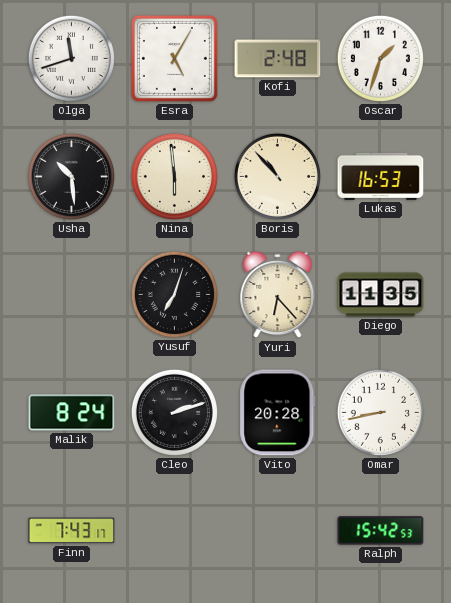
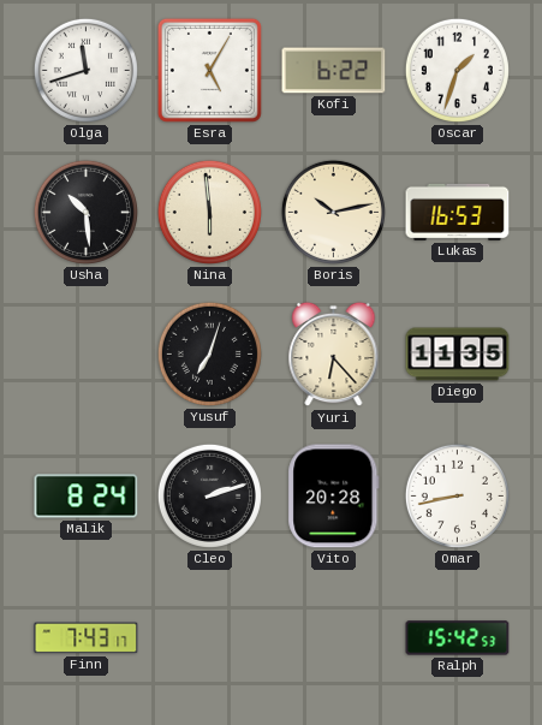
Kofi: 2:48 -> 6:22
Boris: 10:53 -> 10:13
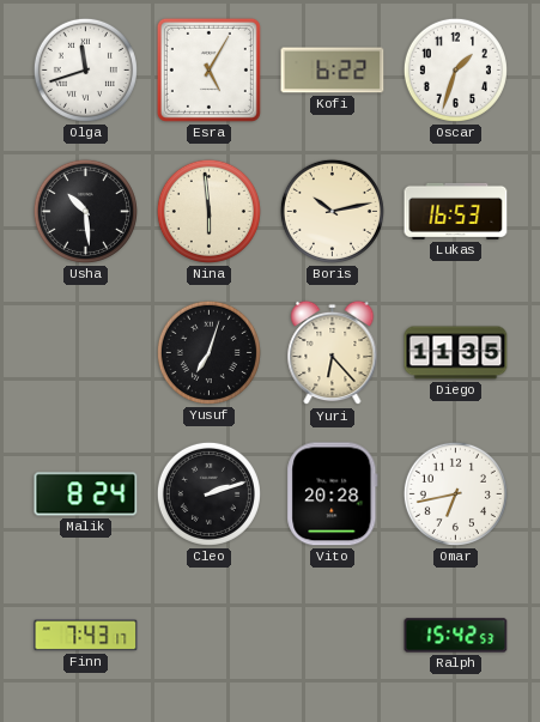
Omar: 8:43 -> 6:43
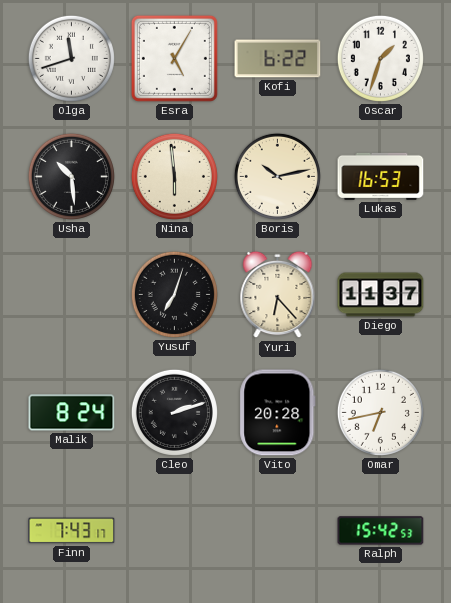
Diego: 11:35 -> 11:37
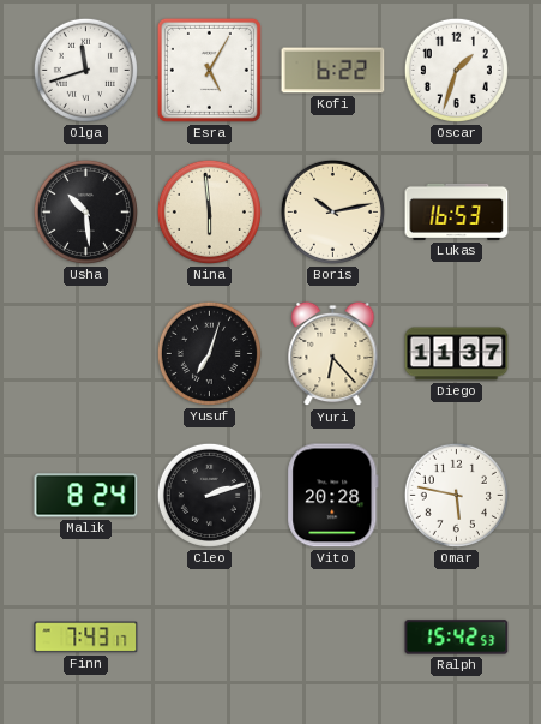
Omar: 6:43 -> 5:47
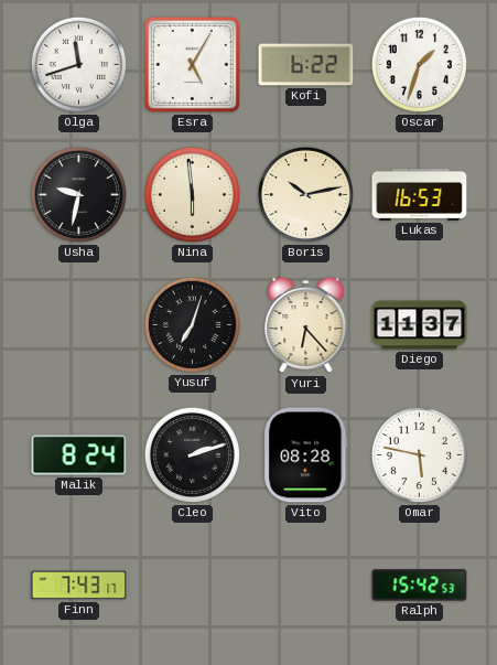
Usha: 10:29 -> 9:32
Vito: 20:28 -> 08:28
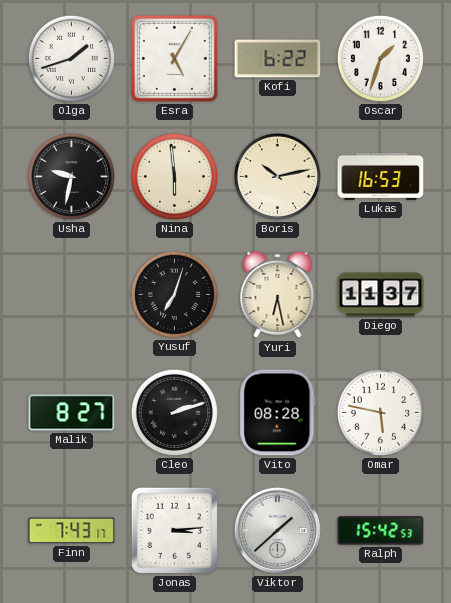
Olga: 11:42 -> 1:42
Yuri: 6:23 -> 6:28
Malik: 8:24 -> 8:27
Jonas: none -> 3:14
Viktor: none -> 1:38
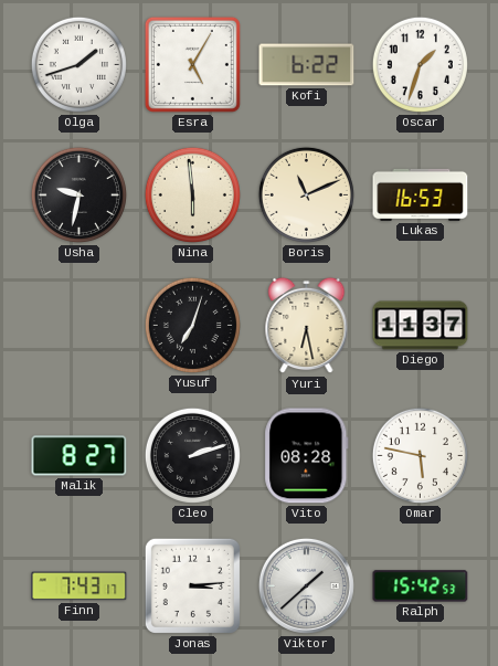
Boris: 10:13 -> 11:11
